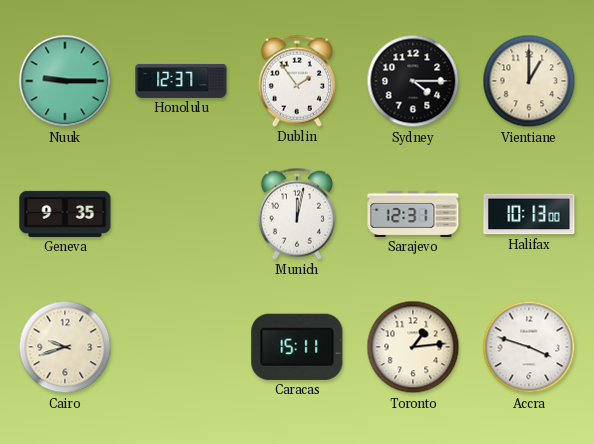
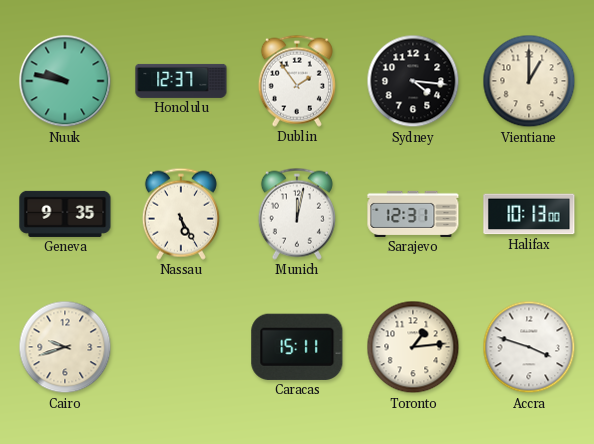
Nuuk: 9:15 -> 9:47
Sydney: 4:15 -> 4:16
Nassau: none -> 5:25
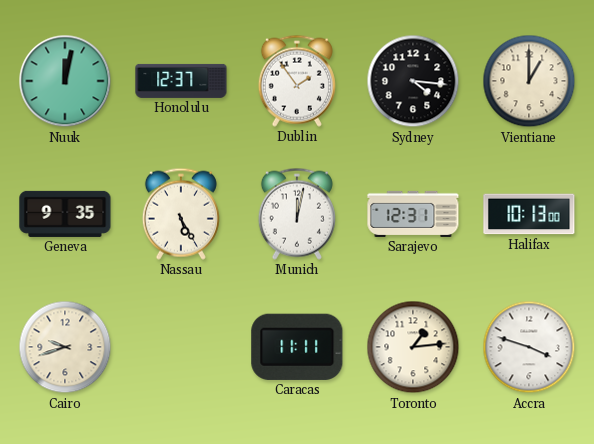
Nuuk: 9:47 -> 12:02
Caracas: 15:11 -> 11:11
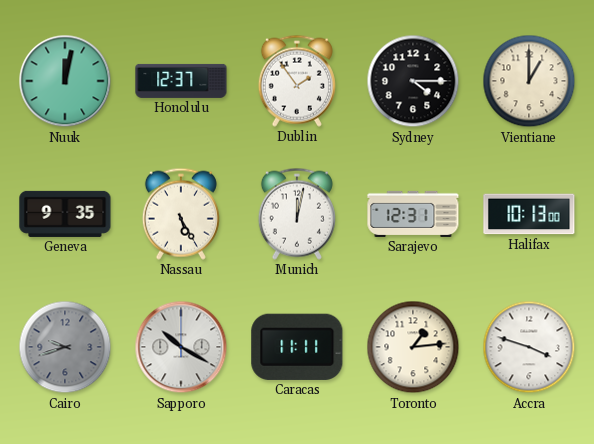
Sydney: 4:16 -> 4:15
Cairo dial: cream -> grey
Sapporo: none -> 10:20
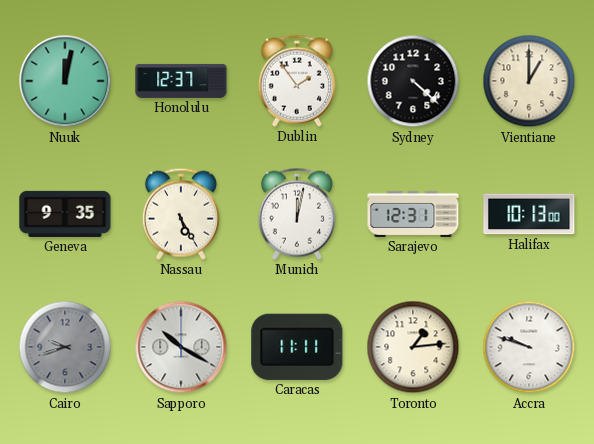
Sydney: 4:15 -> 4:22
Accra: 3:48 -> 9:48
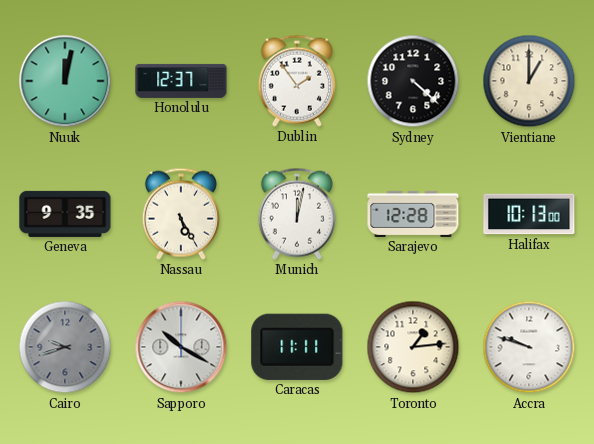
Sarajevo: 12:31 -> 12:28
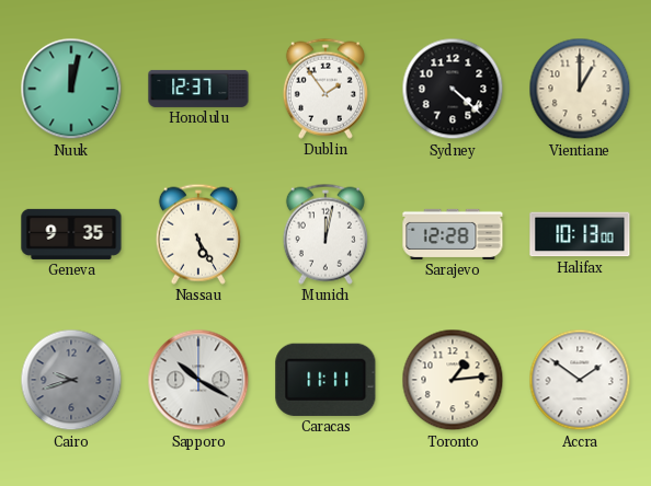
Accra: 9:48 -> 1:51
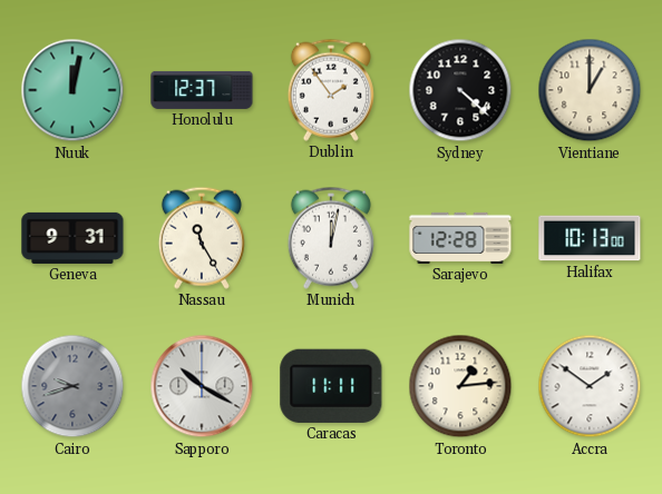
Geneva: 9:35 -> 9:31
Nassau: 5:25 -> 11:25
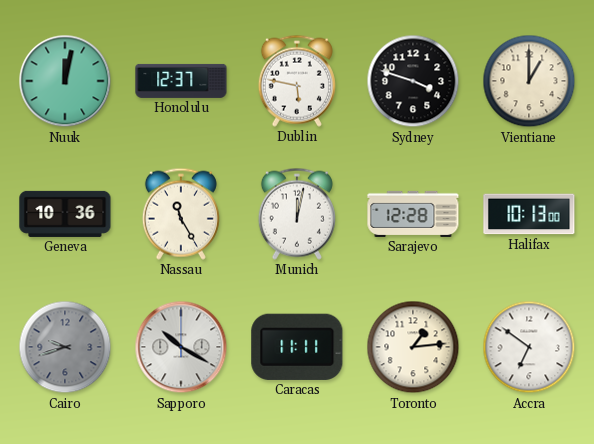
Dublin: 1:54 -> 5:47
Sydney: 4:22 -> 3:48
Geneva: 9:31 -> 10:36
Accra: 1:51 -> 6:51
